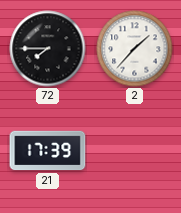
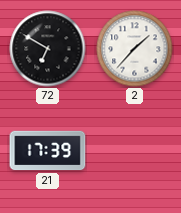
72: 7:45 -> 6:50
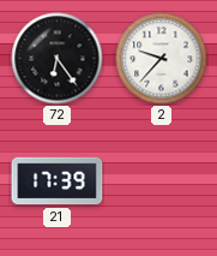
72: 6:50 -> 6:24
2: 1:37 -> 9:37
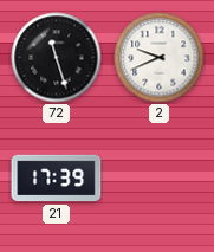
72: 6:24 -> 11:27
2: 9:37 -> 9:41
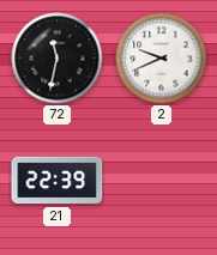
72: 11:27 -> 11:32
21: 17:39 -> 22:39
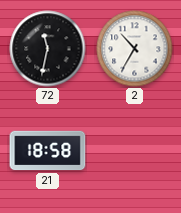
2: 9:41 -> 10:35
21: 22:39 -> 18:58
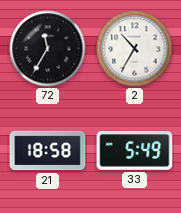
72: 11:32 -> 11:35
33: none -> 5:49
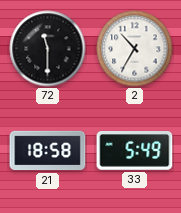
72: 11:35 -> 11:30
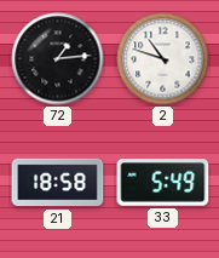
72: 11:30 -> 1:14
2: 10:35 -> 10:48
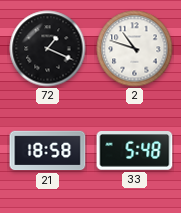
72: 1:14 -> 1:19
33: 5:49 -> 5:48
